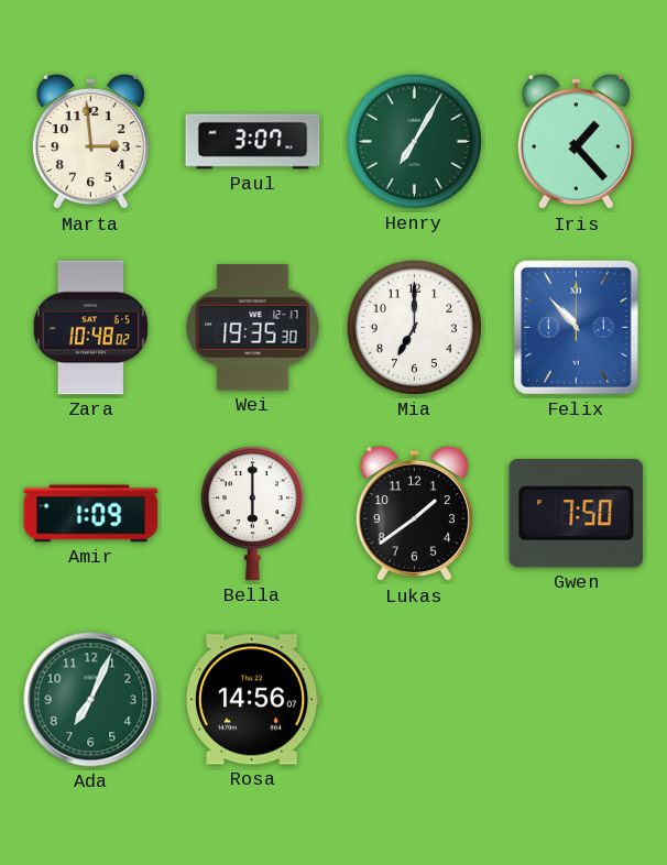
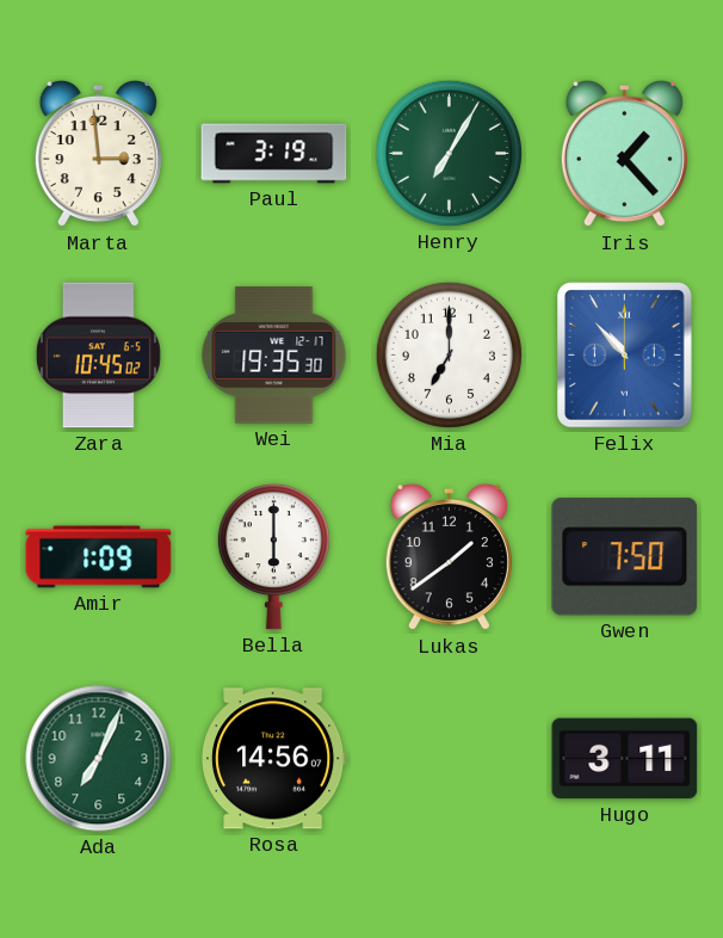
Paul: 3:07 -> 3:19
Zara: 10:48 -> 10:45
Hugo: none -> 3:11
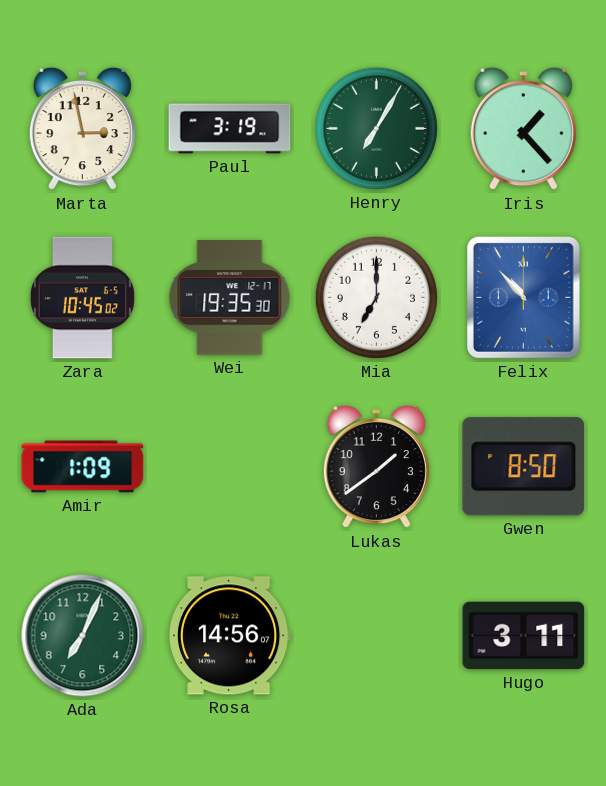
Marta: 2:59 -> 2:58
Bella: 6:00 -> none
Gwen: 7:50 -> 8:50
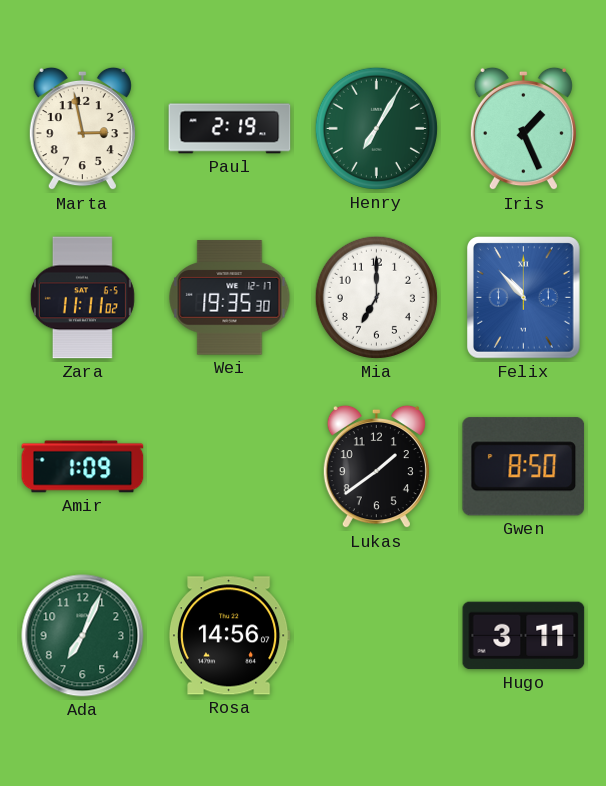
Paul: 3:19 -> 2:19
Iris: 1:23 -> 1:26
Zara: 10:45 -> 11:11
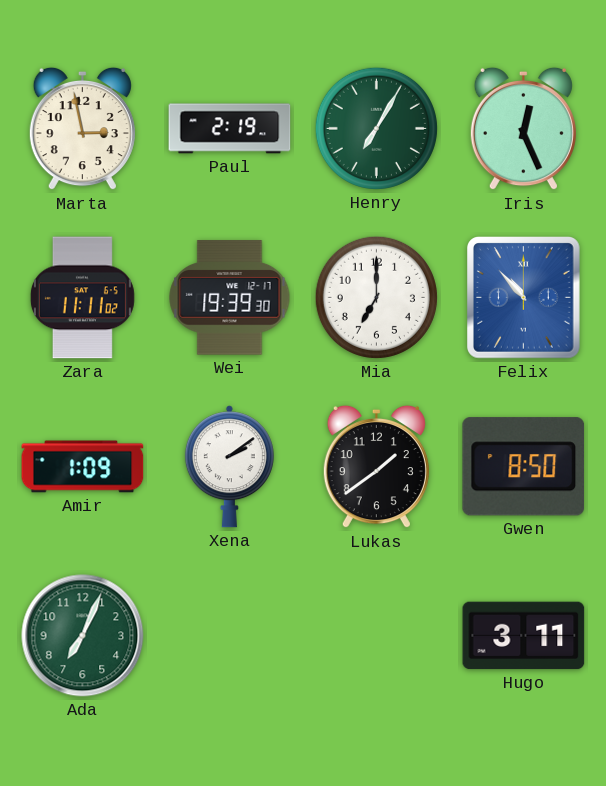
Iris: 1:26 -> 12:26
Wei: 19:35 -> 19:39
Xena: none -> 2:09
Rosa: 14:56 -> none
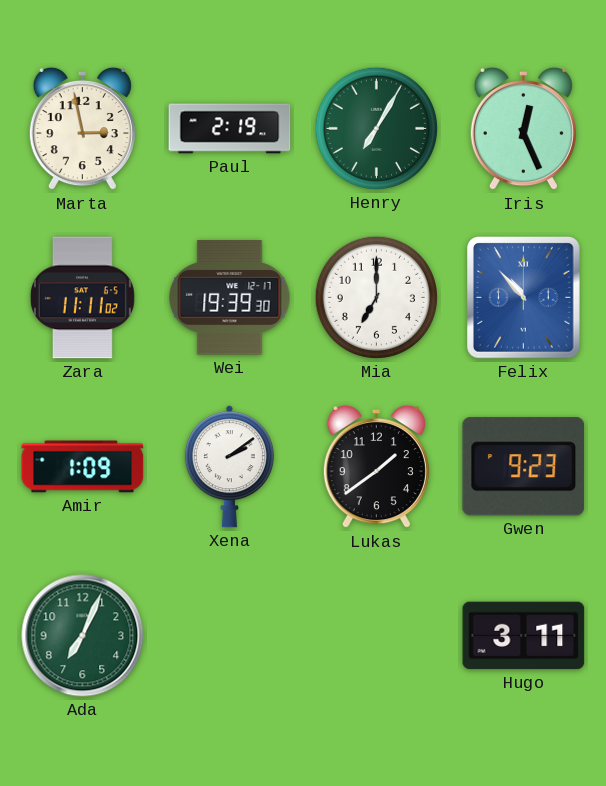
Gwen: 8:50 -> 9:23
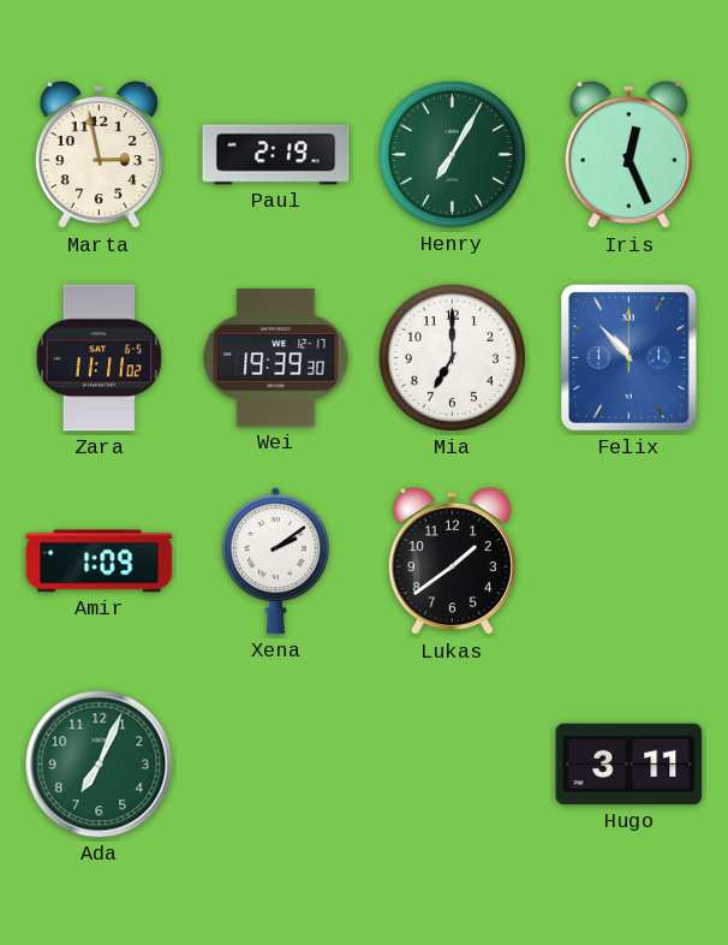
Gwen: 9:23 -> none
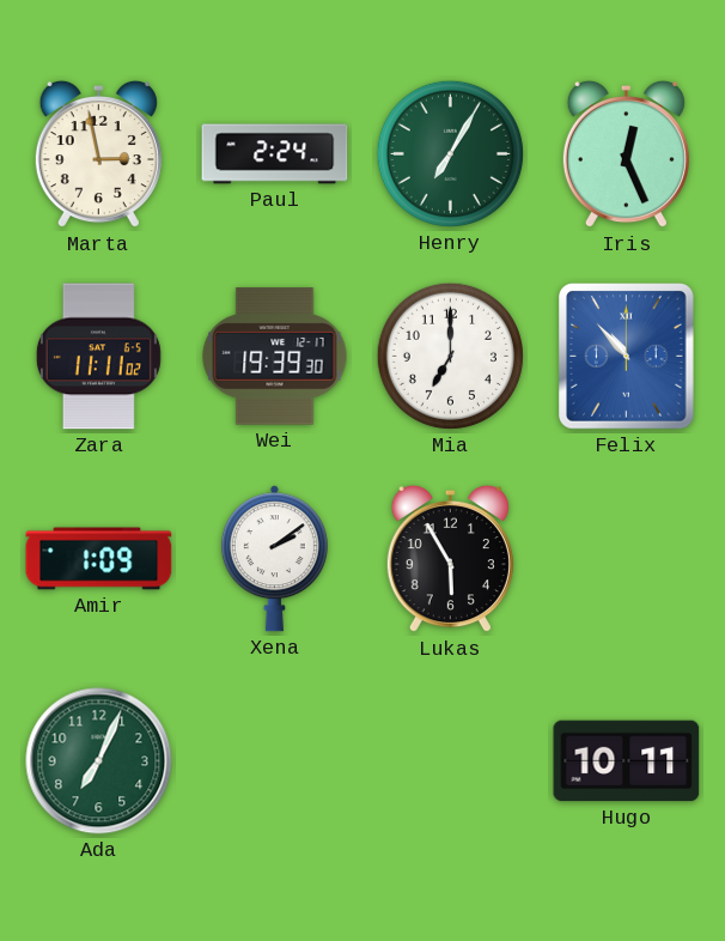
Paul: 2:19 -> 2:24
Lukas: 1:39 -> 5:55
Hugo: 3:11 -> 10:11
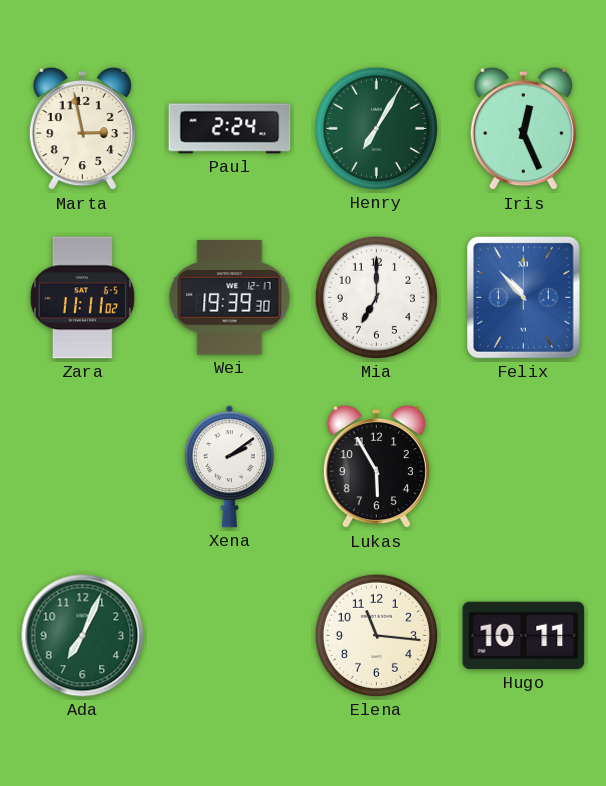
Amir: 1:09 -> none
Elena: none -> 11:16
